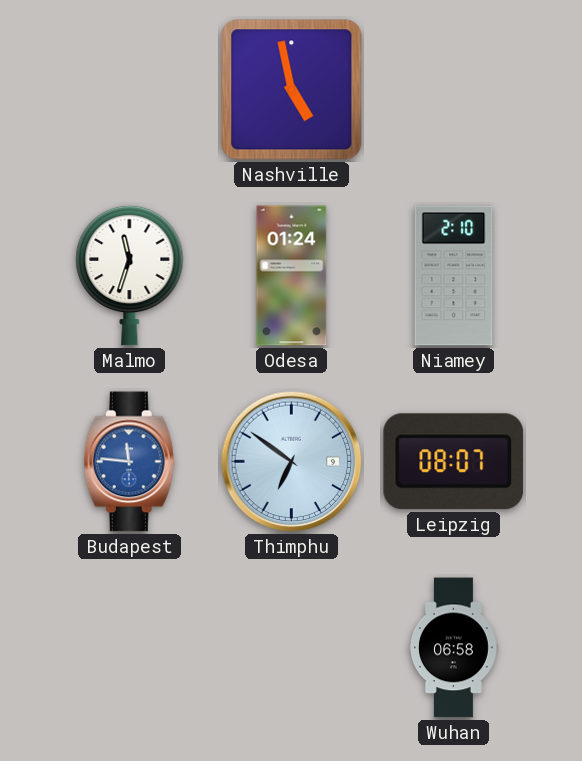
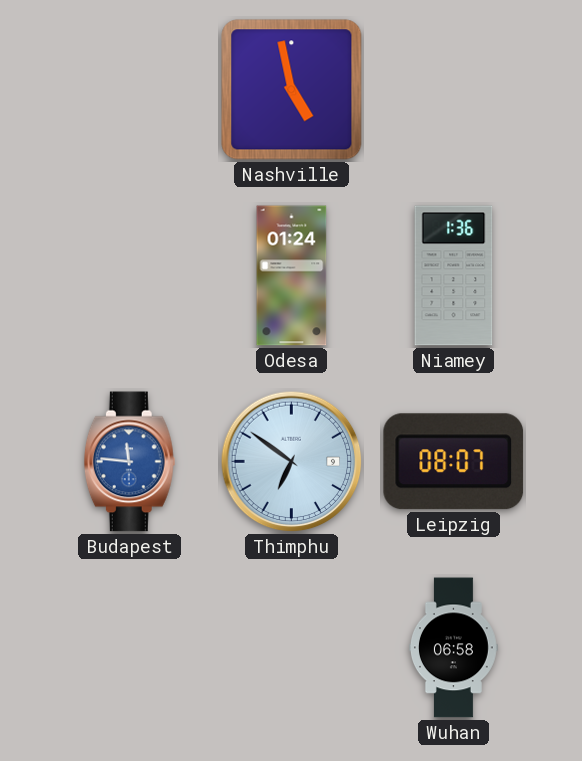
Malmo: 11:33 -> none
Niamey: 2:10 -> 1:36
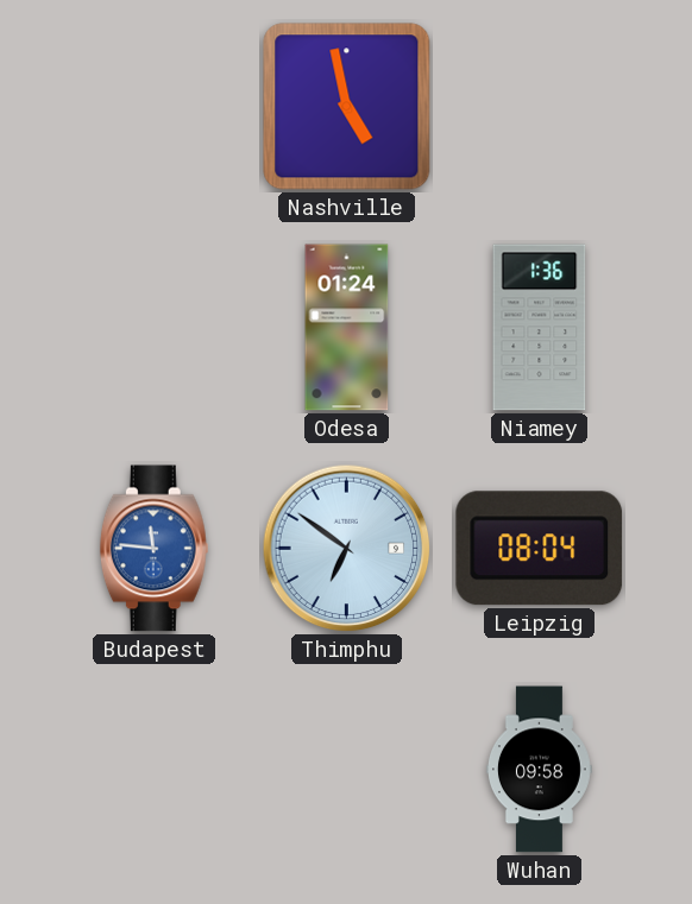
Leipzig: 08:07 -> 08:04
Wuhan: 06:58 -> 09:58
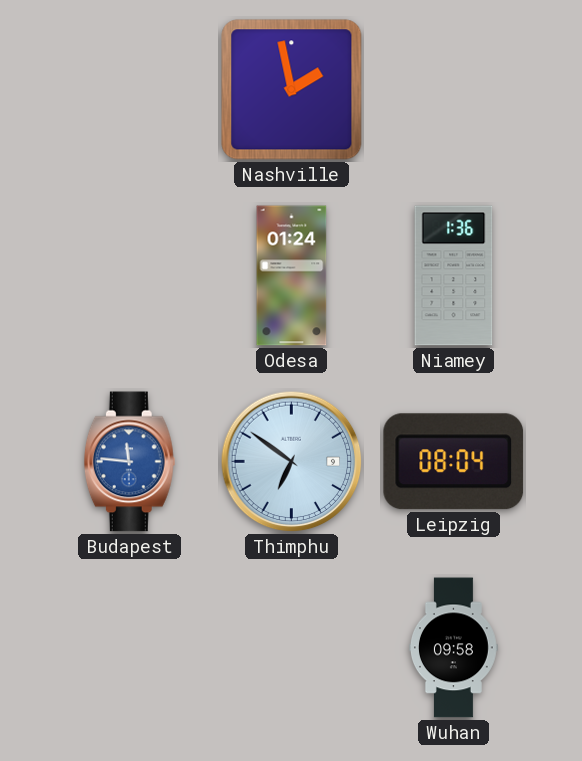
Nashville: 4:58 -> 1:58
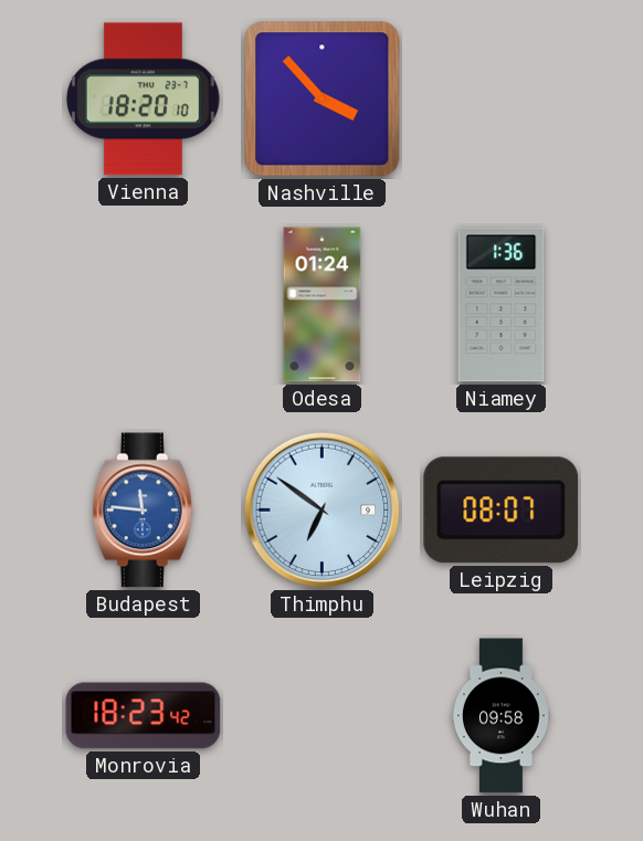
Vienna: none -> 18:20
Nashville: 1:58 -> 3:53
Leipzig: 08:04 -> 08:07
Monrovia: none -> 18:23
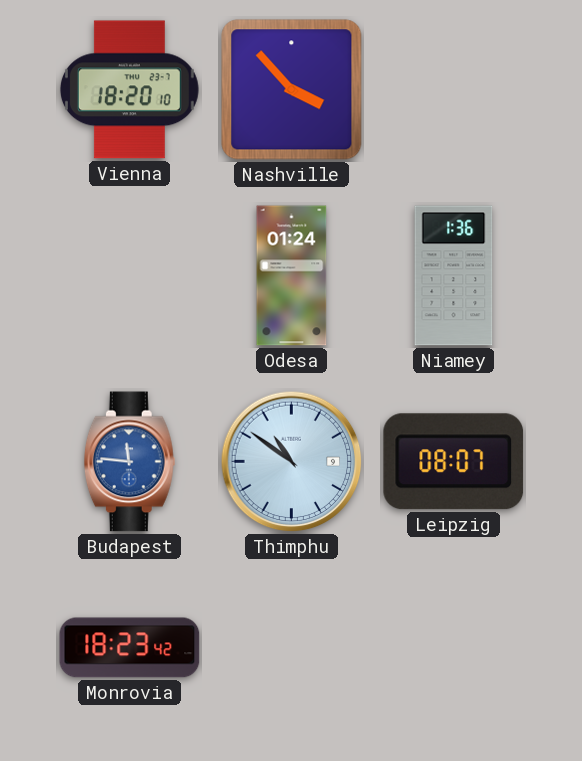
Thimphu: 6:51 -> 10:51
Wuhan: 09:58 -> none
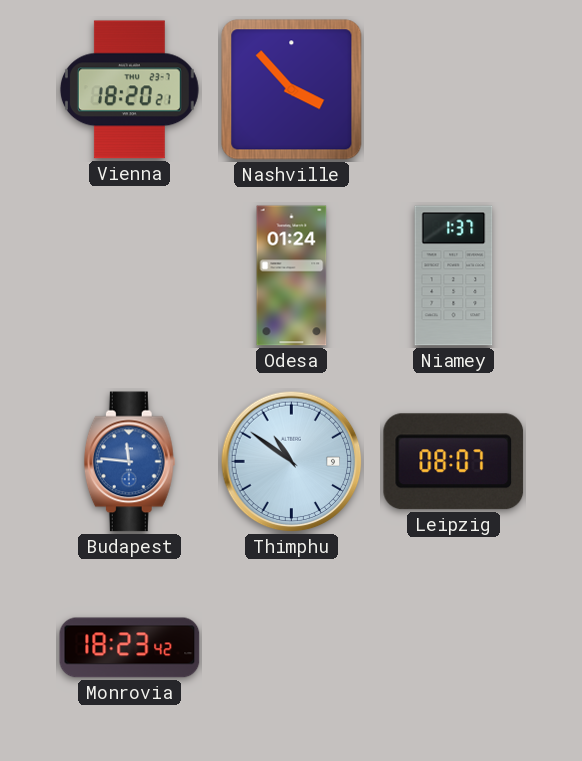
Vienna: 18:20:10 -> 18:20:21
Niamey: 1:36 -> 1:37
